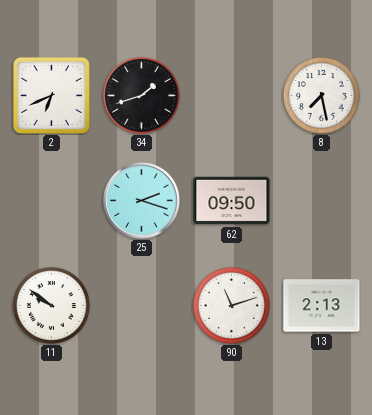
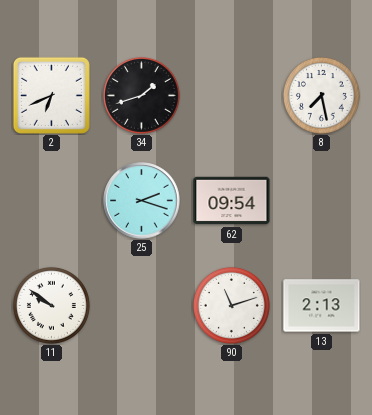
62: 09:50 -> 09:54
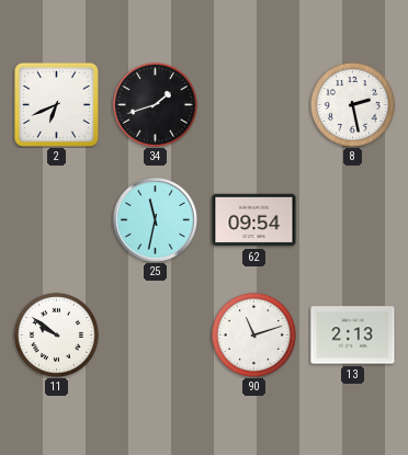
8: 7:28 -> 2:28
25: 2:18 -> 11:32
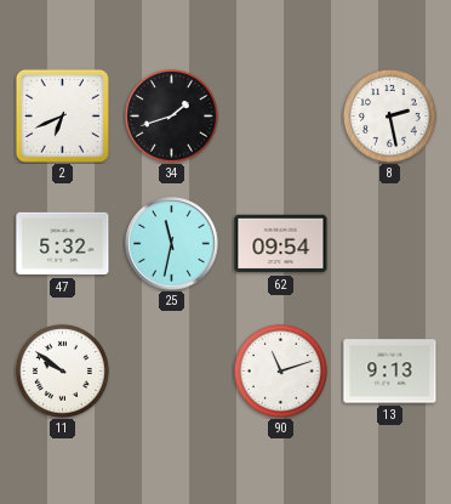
47: none -> 5:32
13: 2:13 -> 9:13
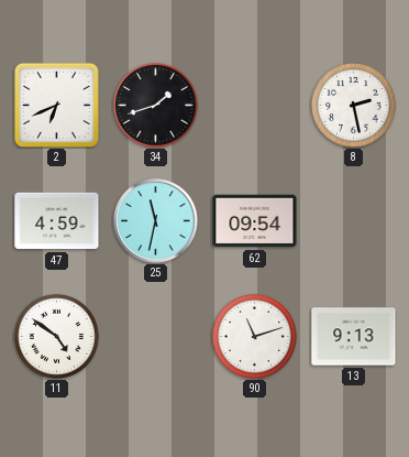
47: 5:32 -> 4:59
11: 9:51 -> 4:51
